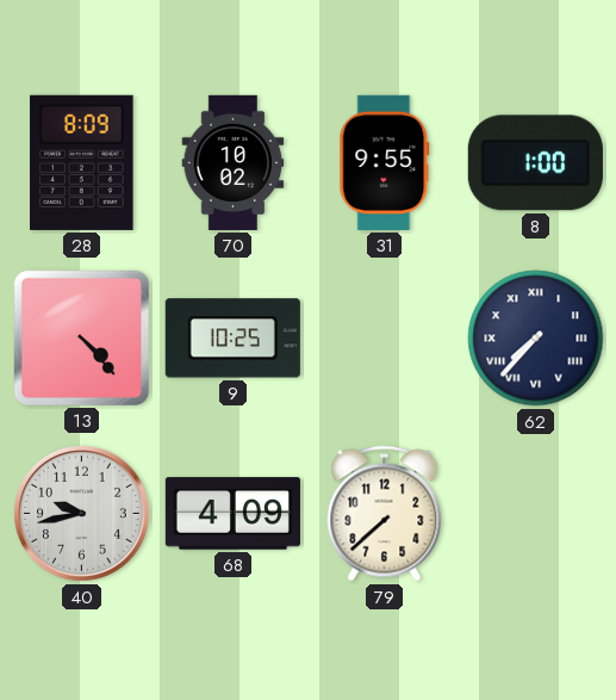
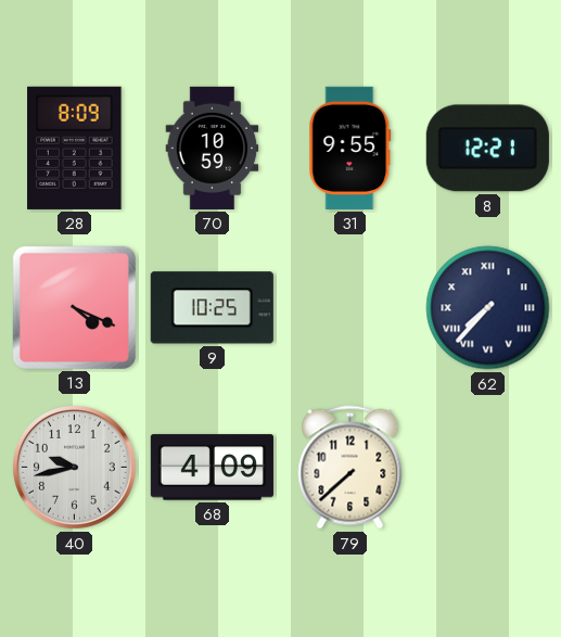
70: 10:02 -> 10:59
8: 1:00 -> 12:21
13: 4:23 -> 4:19
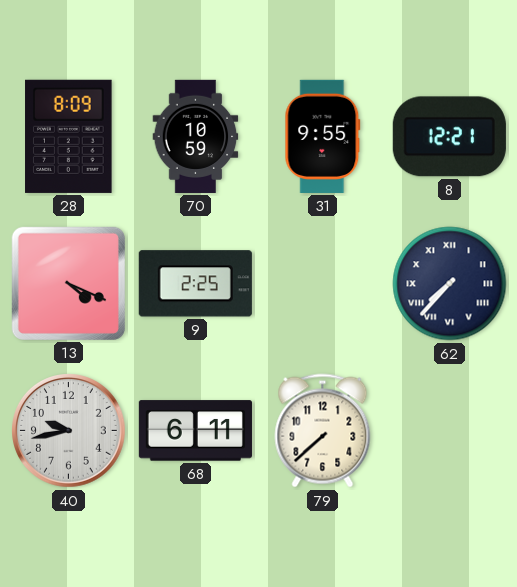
9: 10:25 -> 2:25
68: 4:09 -> 6:11
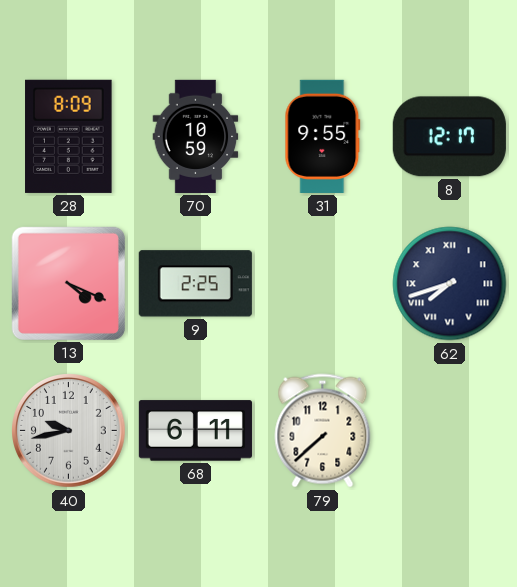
8: 12:21 -> 12:17
62: 7:37 -> 7:42
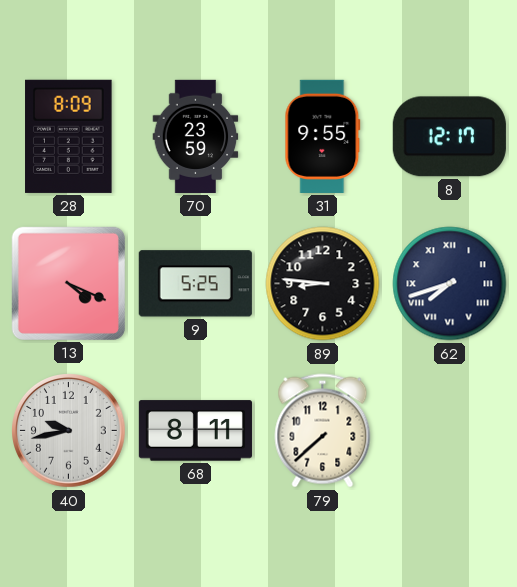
70: 10:59 -> 23:59
9: 2:25 -> 5:25
89: none -> 8:46
68: 6:11 -> 8:11
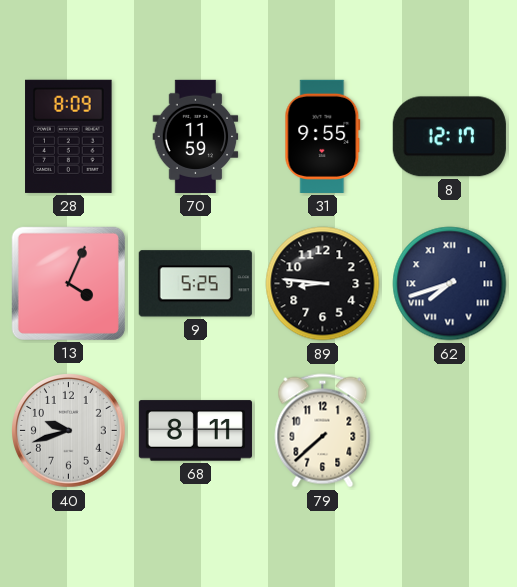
70: 23:59 -> 11:59
13: 4:19 -> 4:04
40: 9:43 -> 9:42
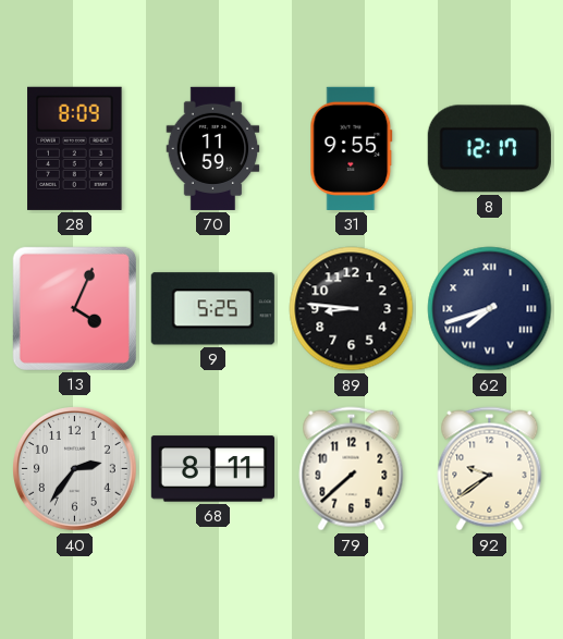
40: 9:42 -> 2:36
92: none -> 9:39
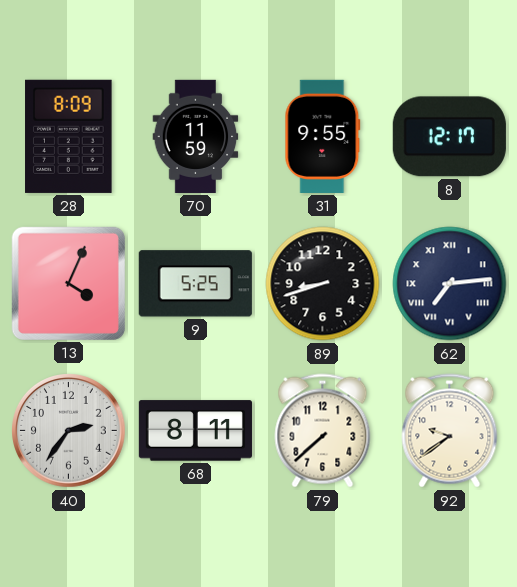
89: 8:46 -> 8:42
62: 7:42 -> 7:14
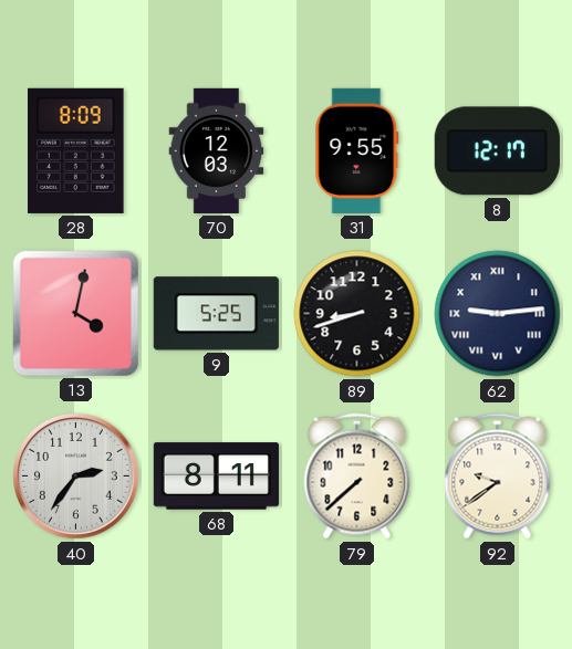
70: 11:59 -> 12:03
13: 4:04 -> 4:02
62: 7:14 -> 9:14
